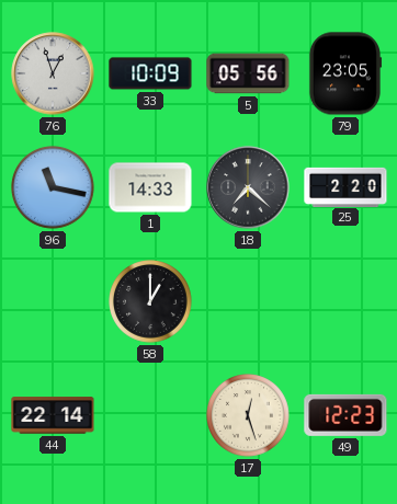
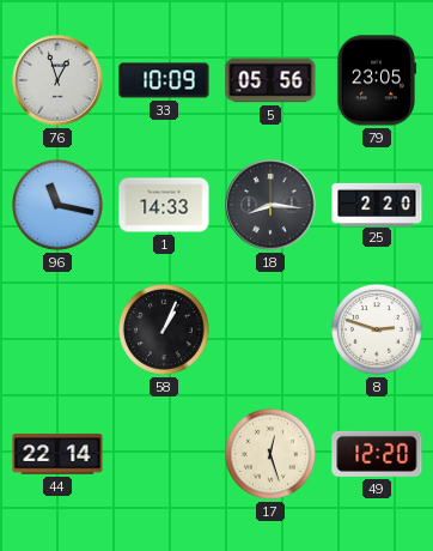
18: 7:22 -> 8:16
58: 1:00 -> 1:04
8: none -> 2:48
49: 12:23 -> 12:20
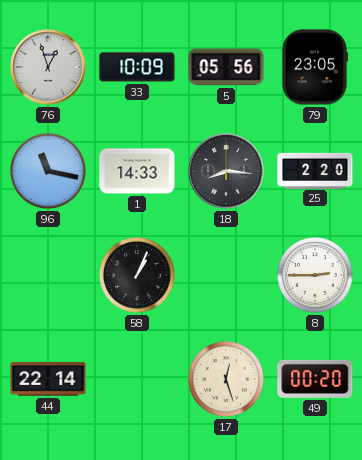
8: 2:48 -> 2:45
49: 12:20 -> 00:20
